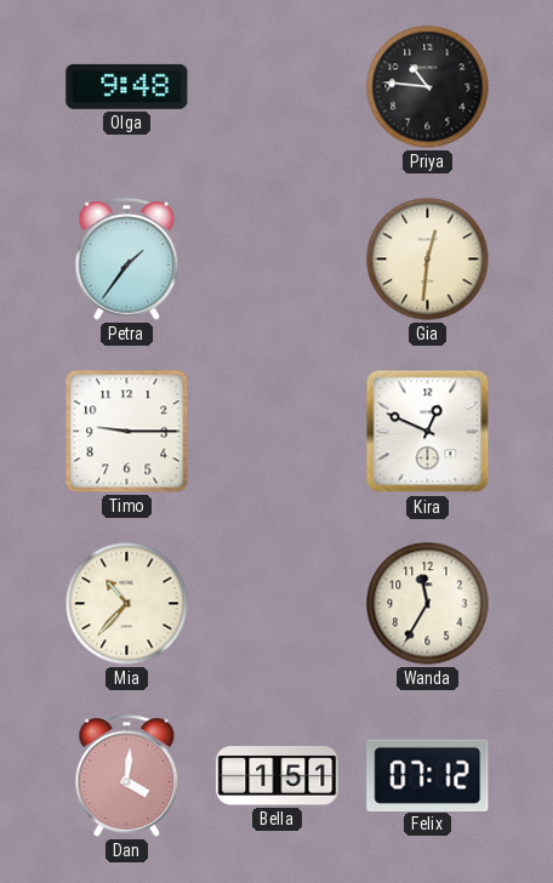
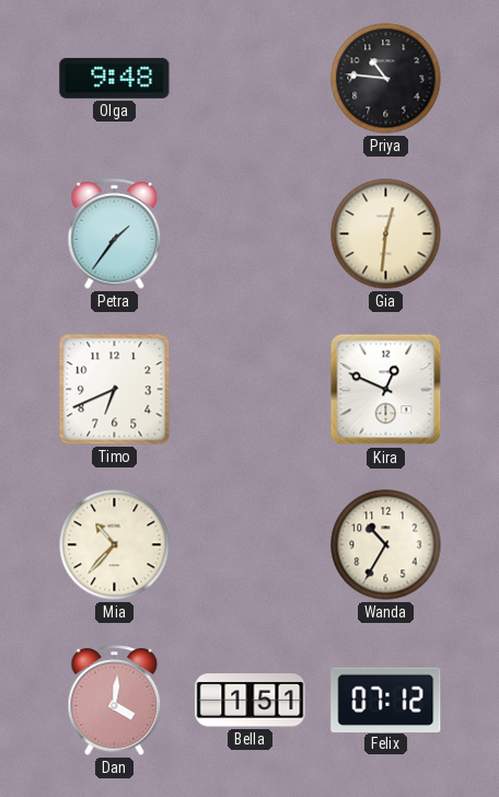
Timo: 9:15 -> 6:41
Wanda: 11:35 -> 10:35
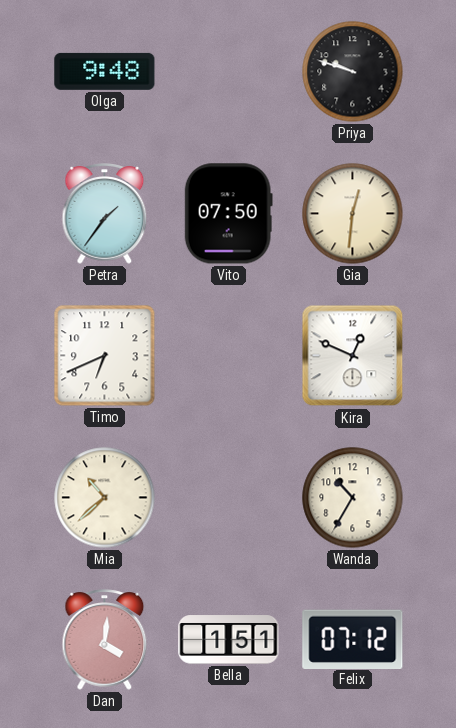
Priya: 10:46 -> 9:48
Vito: none -> 07:50
Mia: 10:37 -> 10:38
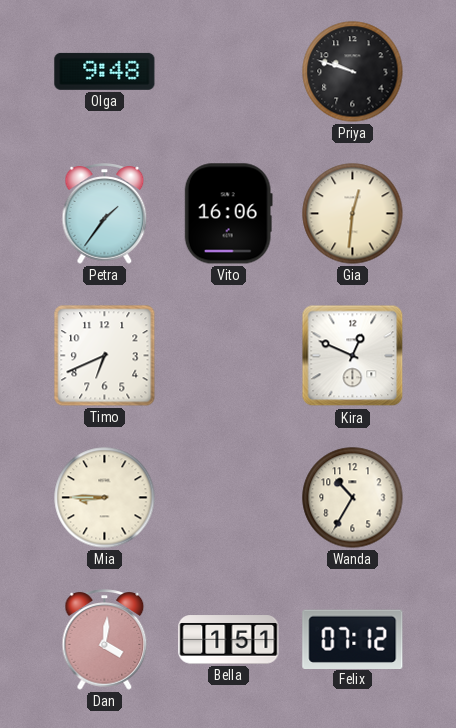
Vito: 07:50 -> 16:06
Mia: 10:38 -> 8:45
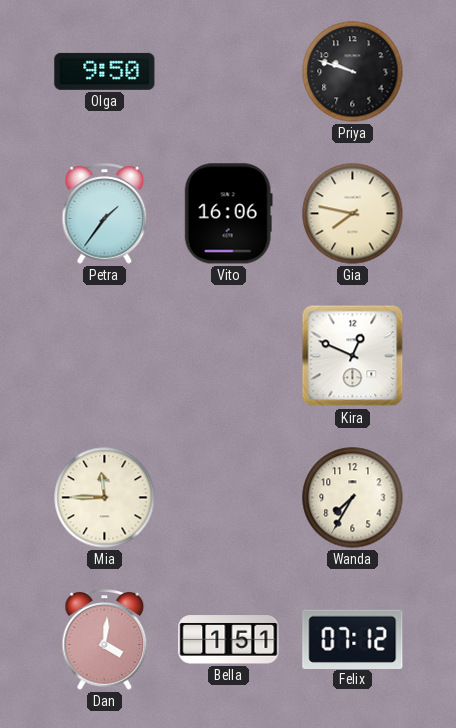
Olga: 9:48 -> 9:50
Gia: 12:31 -> 7:47
Timo: 6:41 -> none
Mia: 8:45 -> 11:45
Wanda: 10:35 -> 7:35
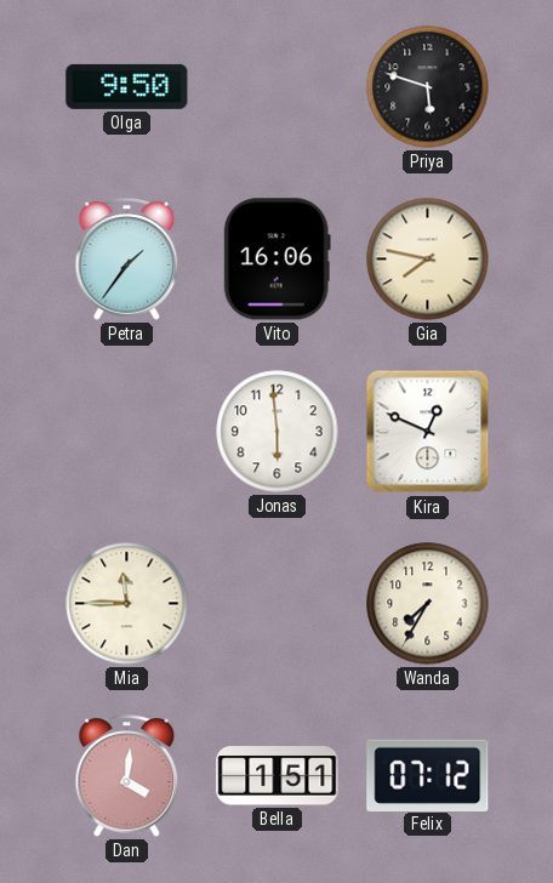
Priya: 9:48 -> 5:48
Jonas: none -> 5:59
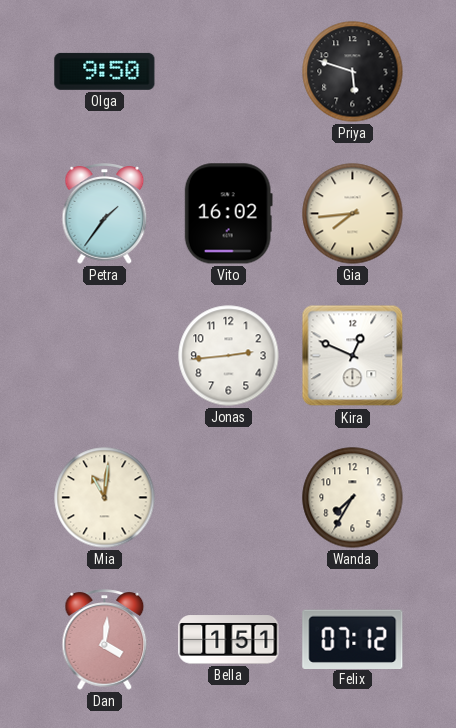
Vito: 16:06 -> 16:02
Gia: 7:47 -> 7:44
Jonas: 5:59 -> 2:44
Mia: 11:45 -> 11:01
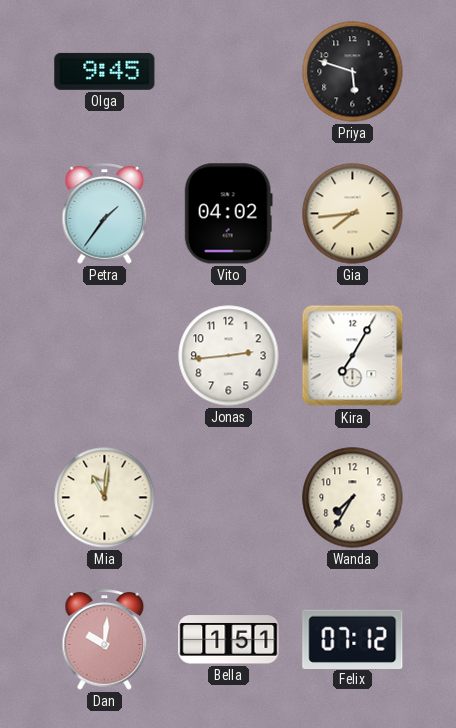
Olga: 9:50 -> 9:45
Vito: 16:02 -> 04:02
Kira: 12:49 -> 7:05
Dan: 4:01 -> 10:01
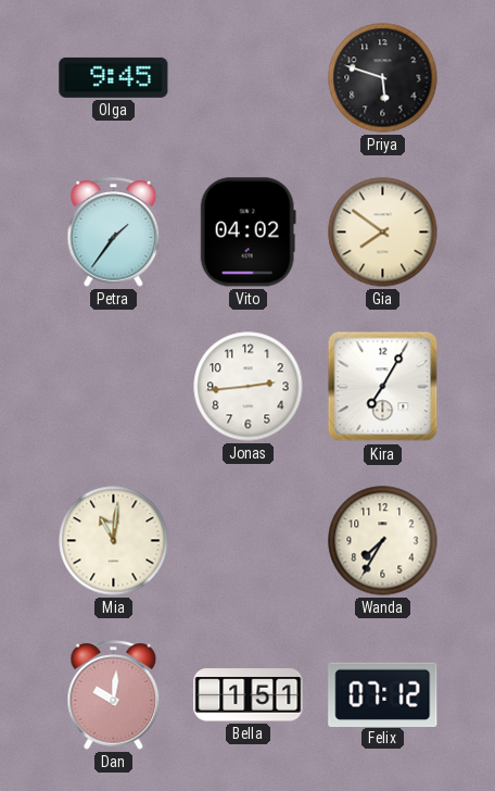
Gia: 7:44 -> 7:51
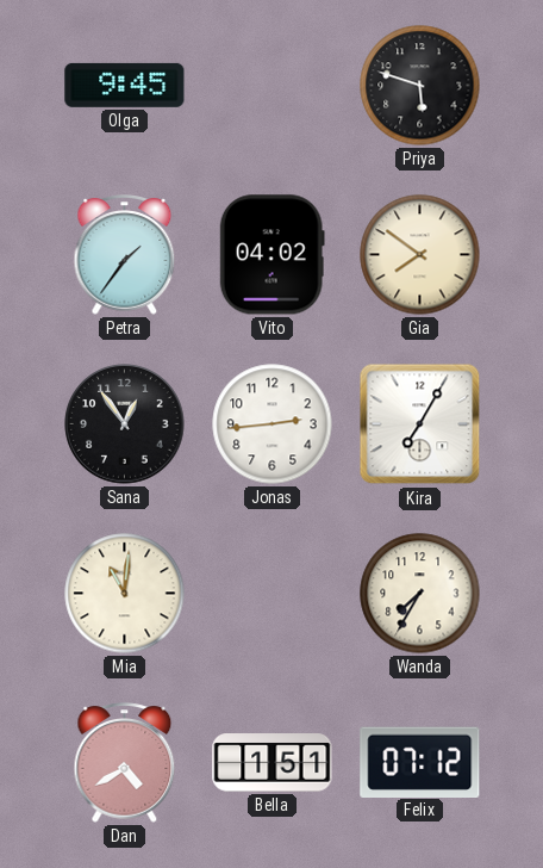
Sana: none -> 12:54
Dan: 10:01 -> 4:40
